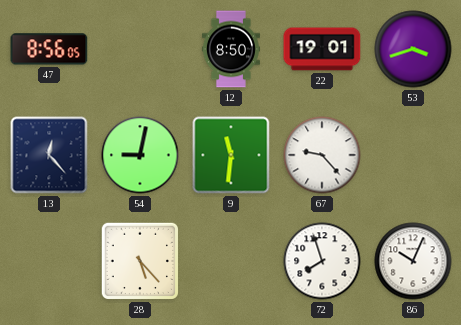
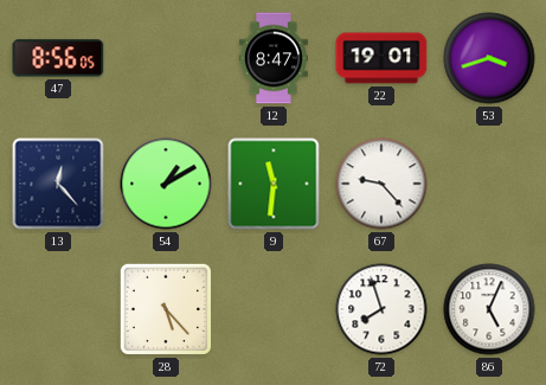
12: 8:50 -> 8:47
54: 9:02 -> 1:10
86: 10:04 -> 5:04
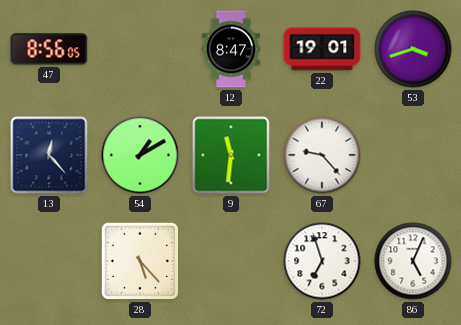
72: 7:57 -> 6:57
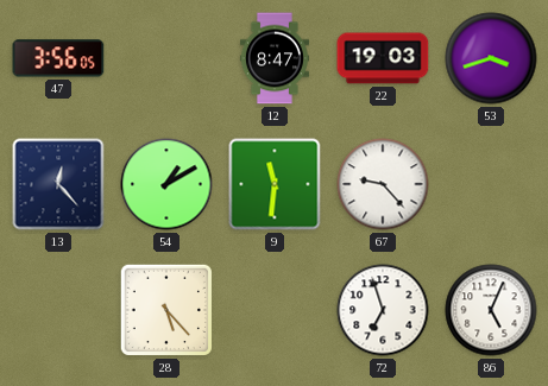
47: 8:56 -> 3:56
22: 19:01 -> 19:03
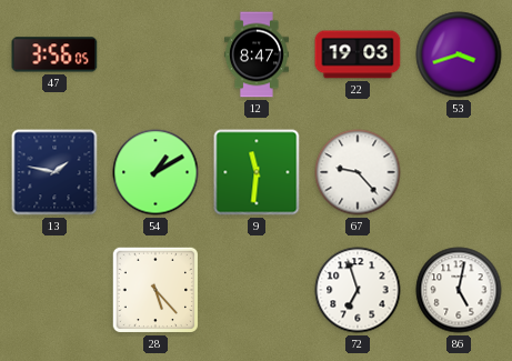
13: 12:23 -> 1:47
86: 5:04 -> 5:02
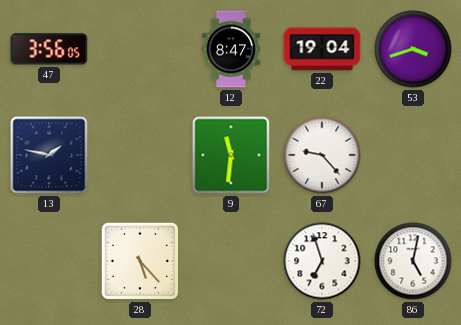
22: 19:03 -> 19:04
54: 1:10 -> none
